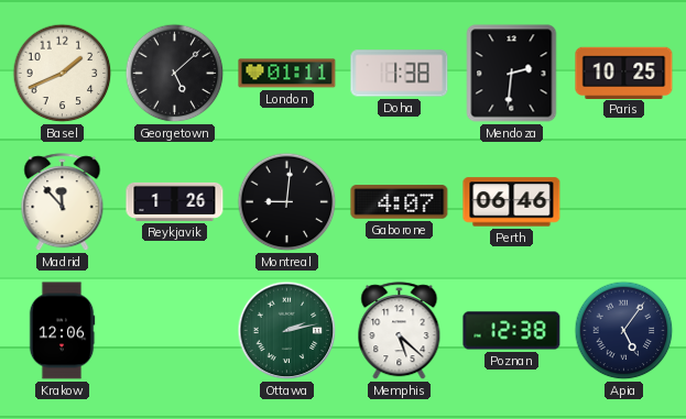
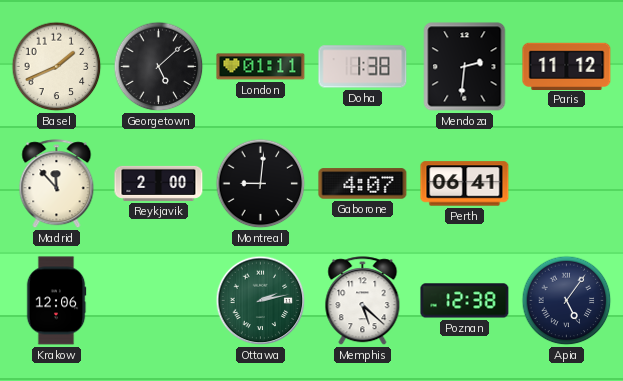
Paris: 10:25 -> 11:12
Reykjavik: 1:26 -> 2:00
Perth: 06:46 -> 06:41
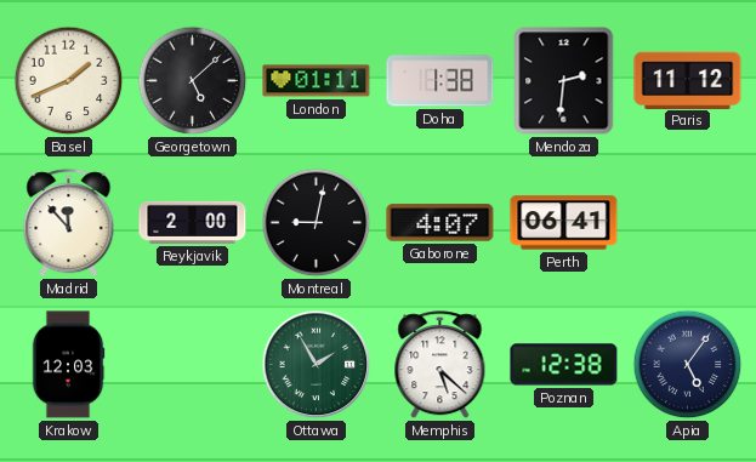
Montreal: 9:01 -> 9:02
Krakow: 12:06 -> 12:03
Ottawa: 2:13 -> 1:55
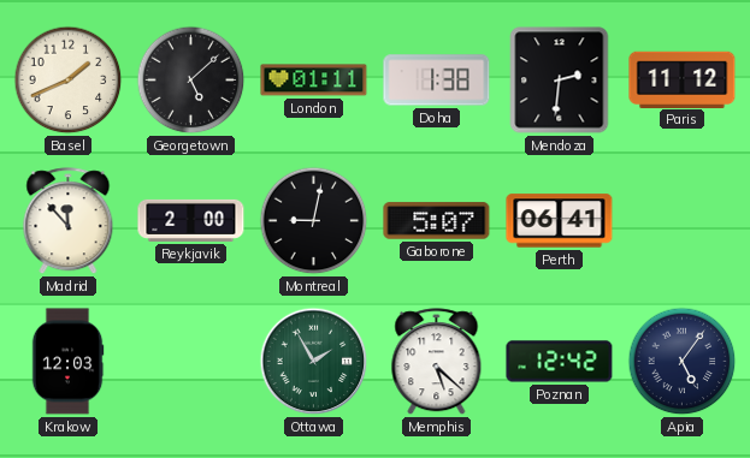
Gaborone: 4:07 -> 5:07
Poznan: 12:38 -> 12:42
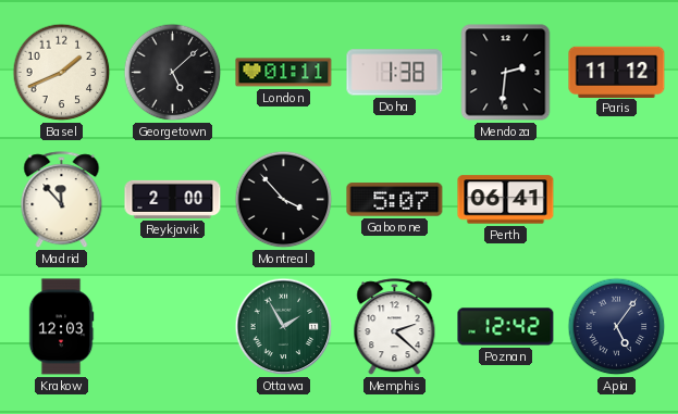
Montreal: 9:02 -> 3:53
Memphis: 5:22 -> 2:22
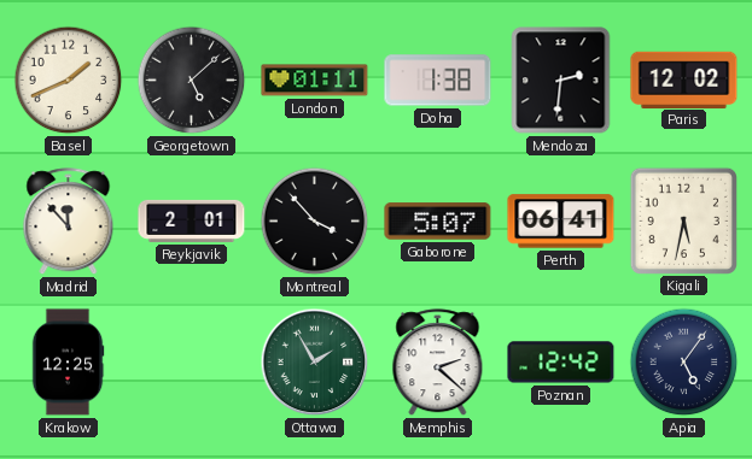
Paris: 11:12 -> 12:02
Reykjavik: 2:00 -> 2:01
Kigali: none -> 5:32
Krakow: 12:03 -> 12:25
